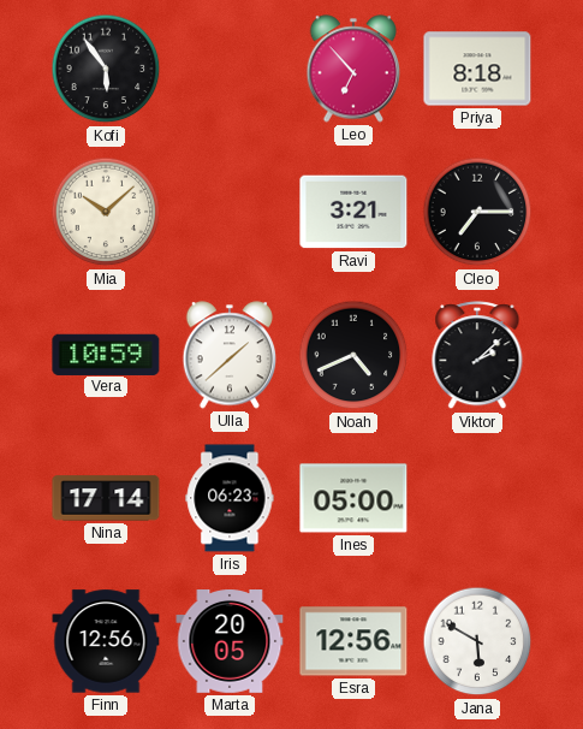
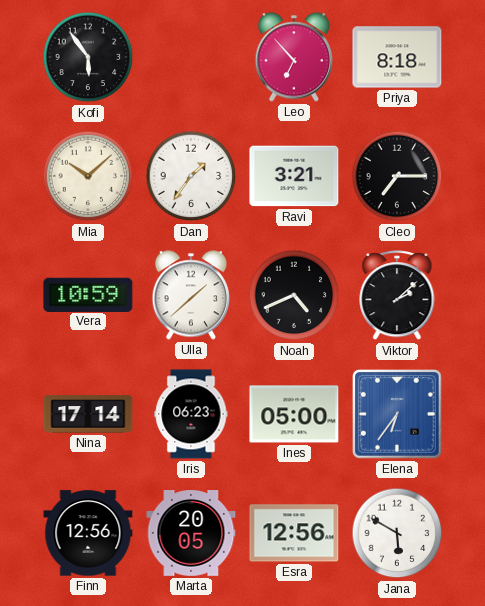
Dan: none -> 1:36
Elena: none -> 6:36
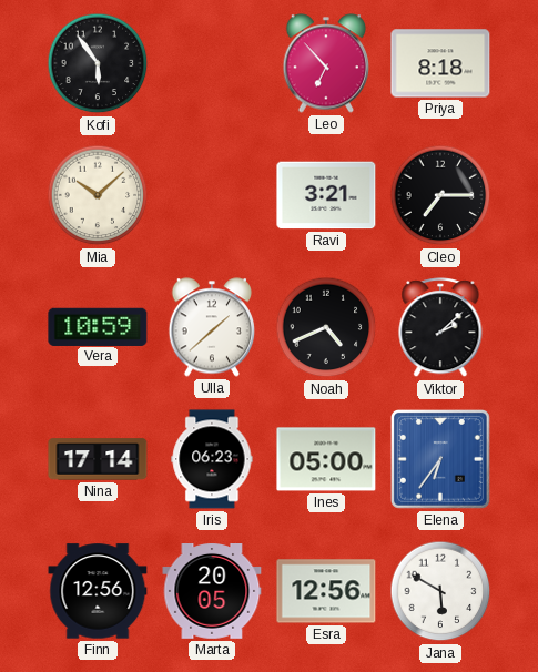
Dan: 1:36 -> none
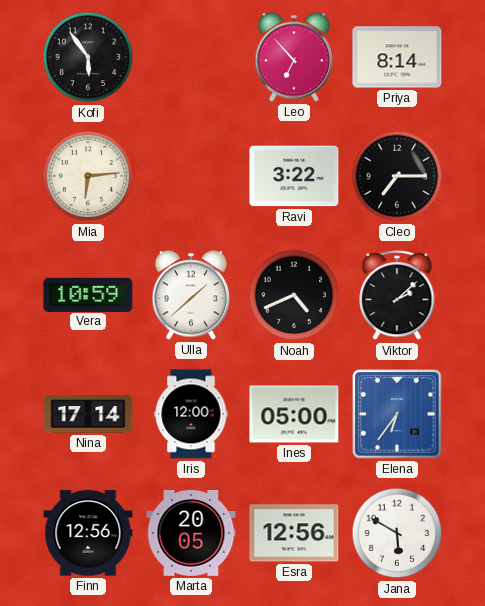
Priya: 8:18 -> 8:14
Mia: 10:08 -> 6:14
Ravi: 3:21 -> 3:22
Iris: 06:23 -> 12:00
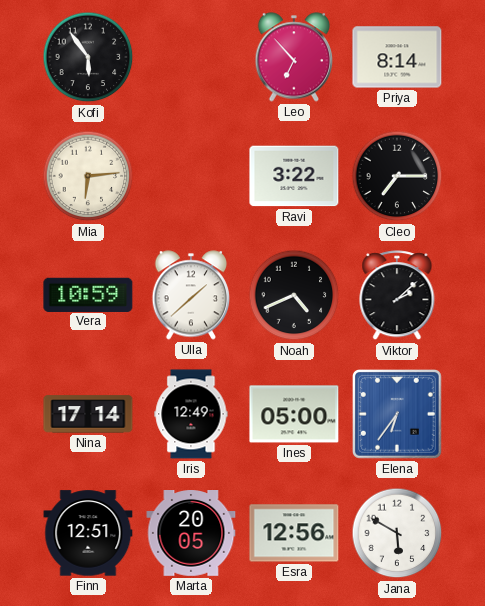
Iris: 12:00 -> 12:49
Finn: 12:56 -> 12:51
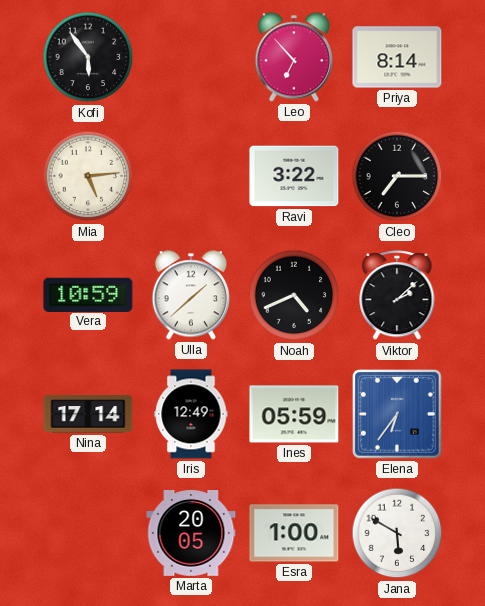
Mia: 6:14 -> 5:14
Ines: 05:00 -> 05:59
Finn: 12:51 -> none
Esra: 12:56 -> 1:00
